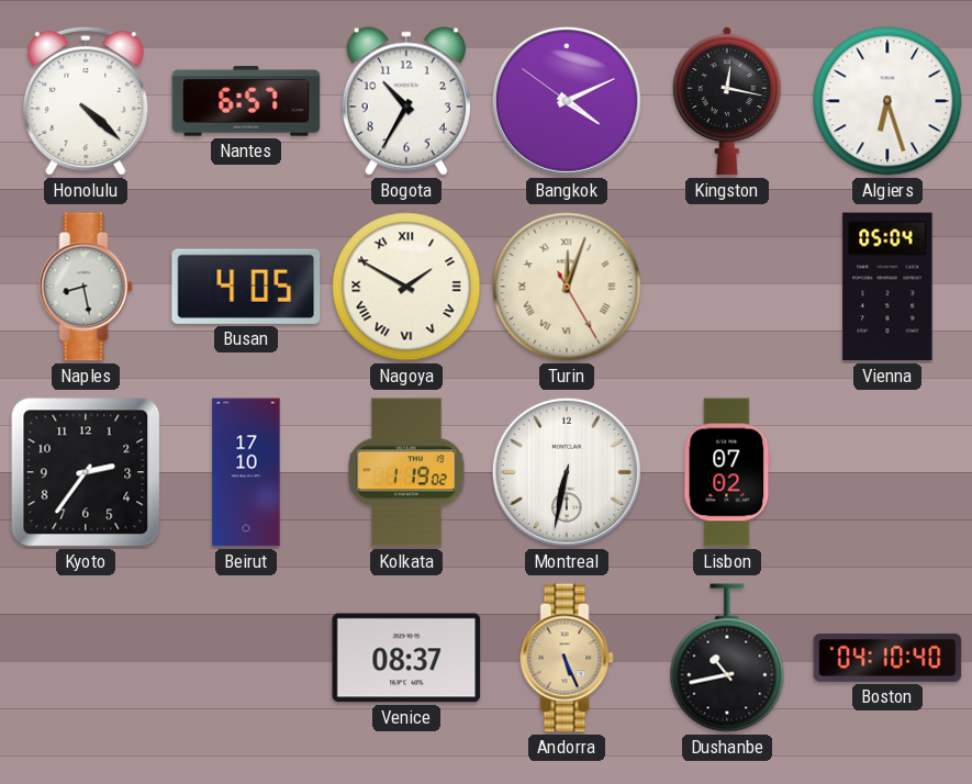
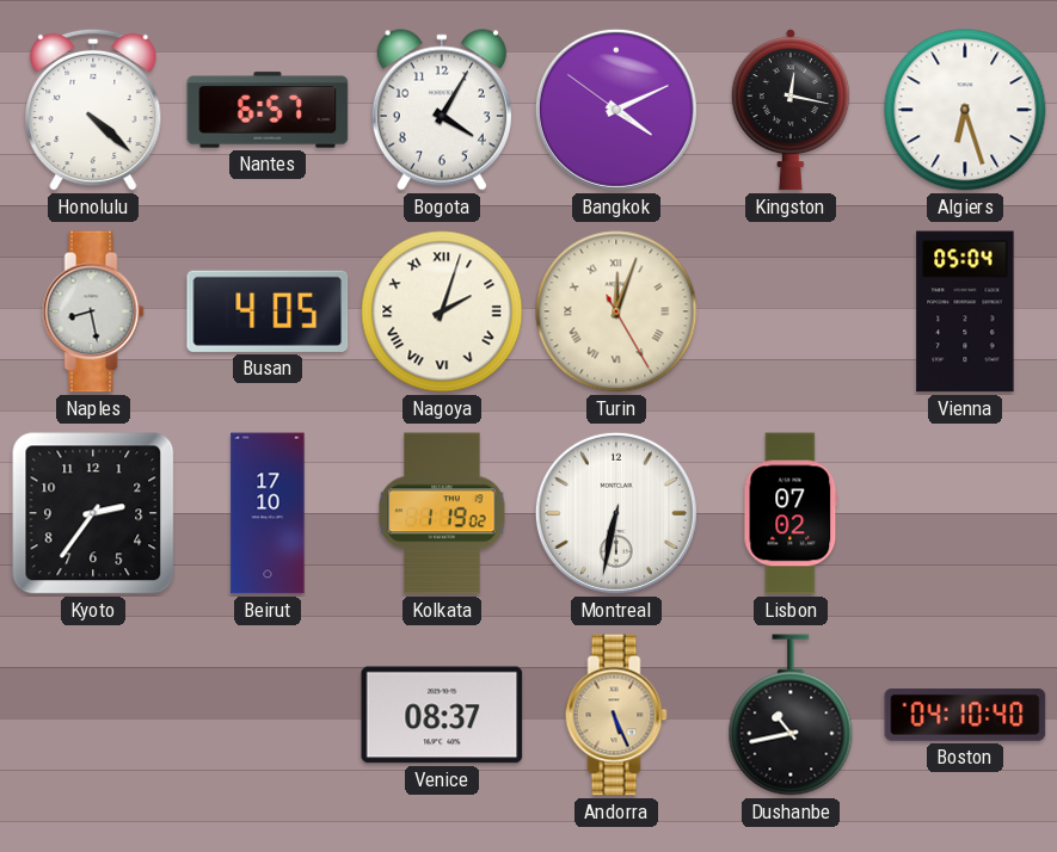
Bogota: 10:35 -> 4:05
Nagoya: 1:50 -> 2:03
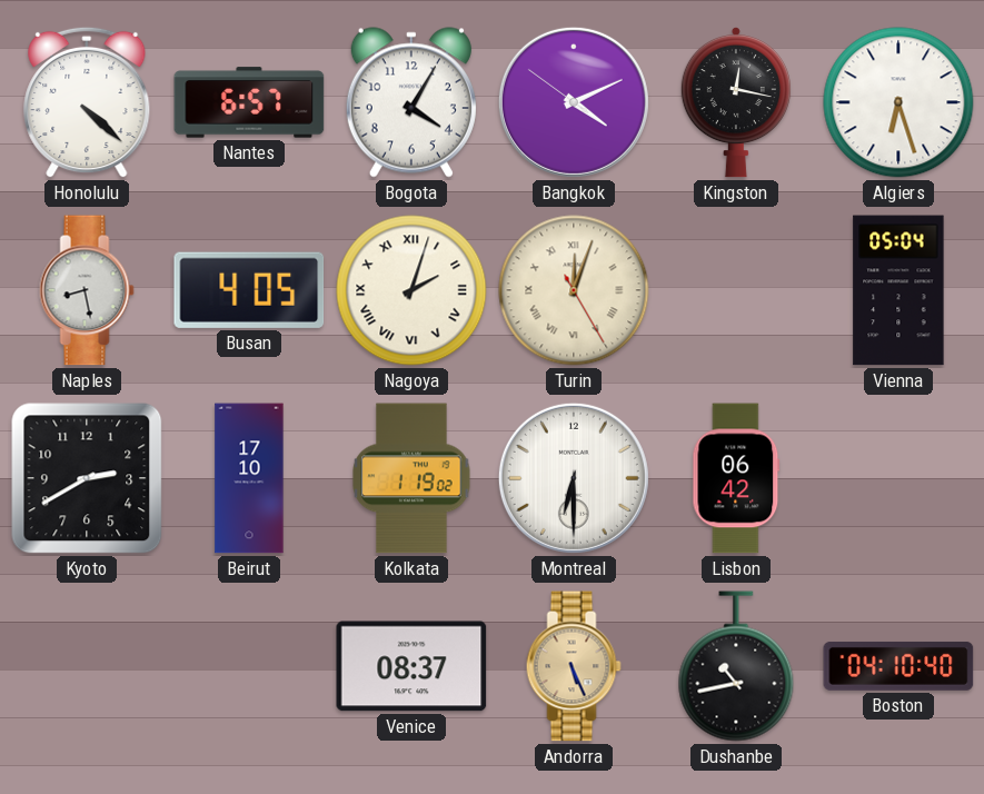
Kyoto: 2:36 -> 2:40
Montreal: 6:32 -> 6:30
Lisbon: 07:02 -> 06:42
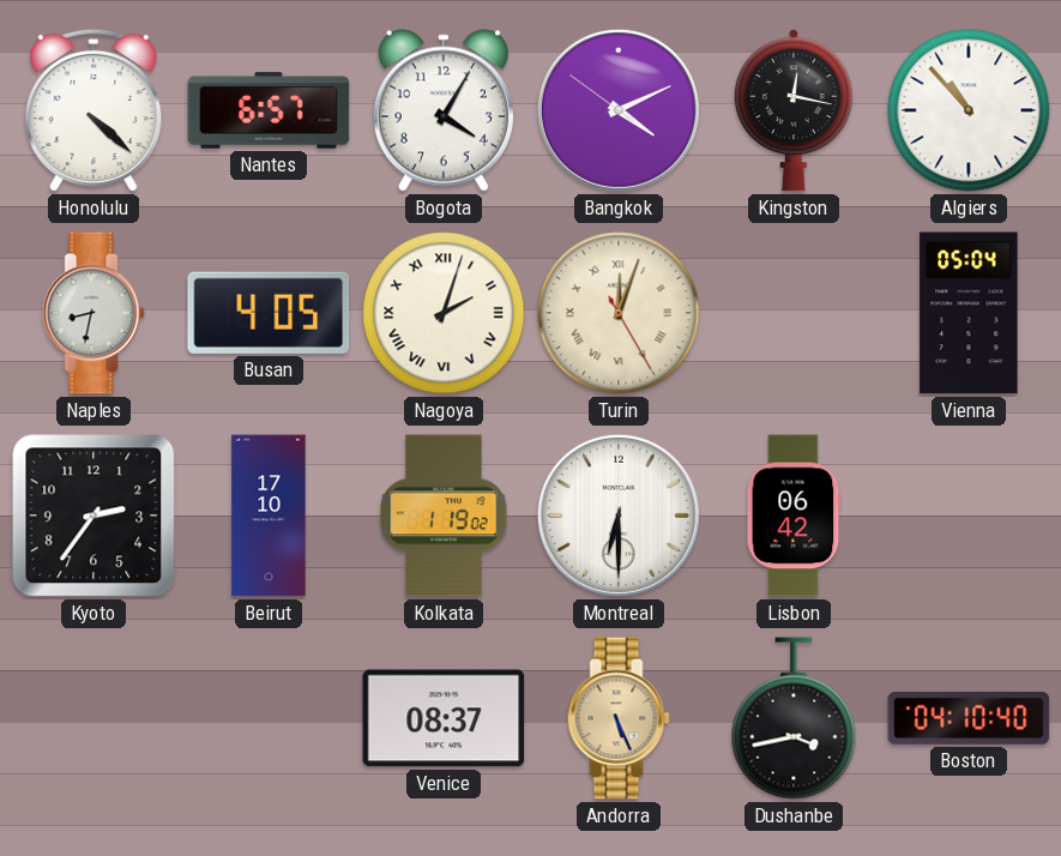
Algiers: 6:27 -> 10:53
Naples: 8:28 -> 8:32
Kyoto: 2:40 -> 2:36
Dushanbe: 10:43 -> 3:43
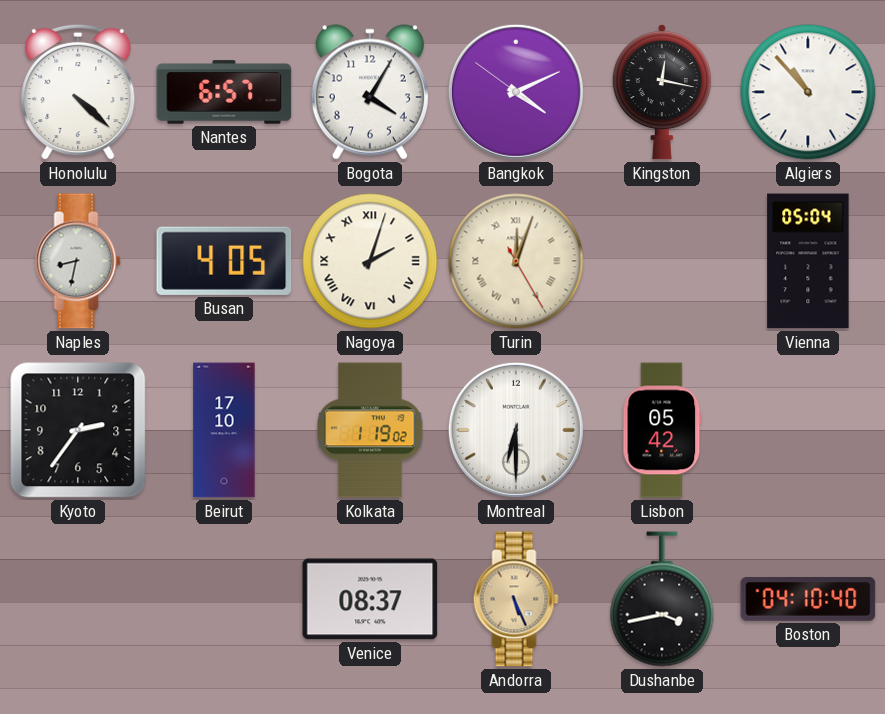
Lisbon: 06:42 -> 05:42
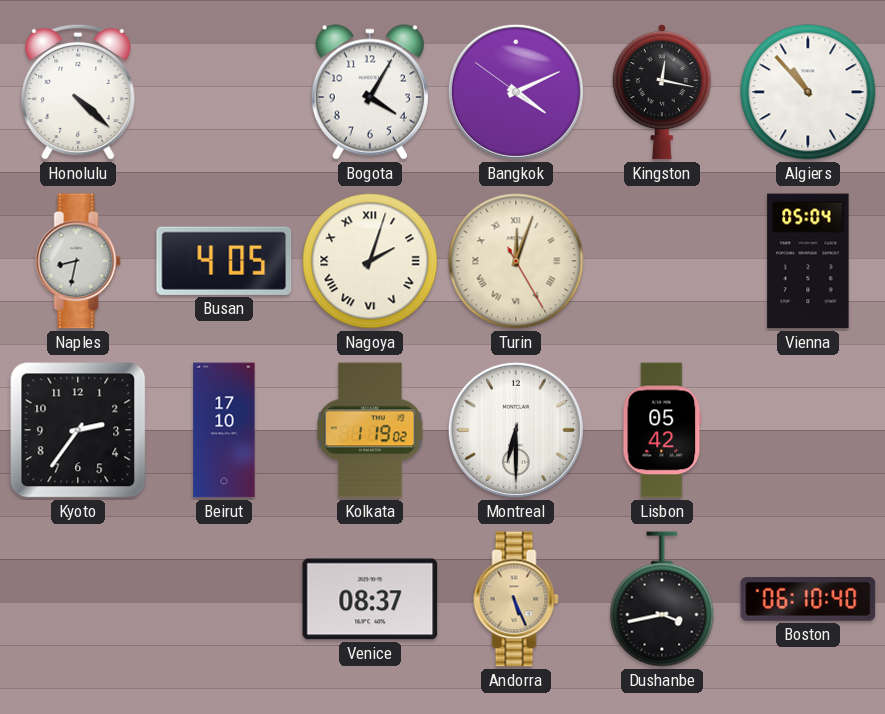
Nantes: 6:57 -> none
Boston: 04:10 -> 06:10
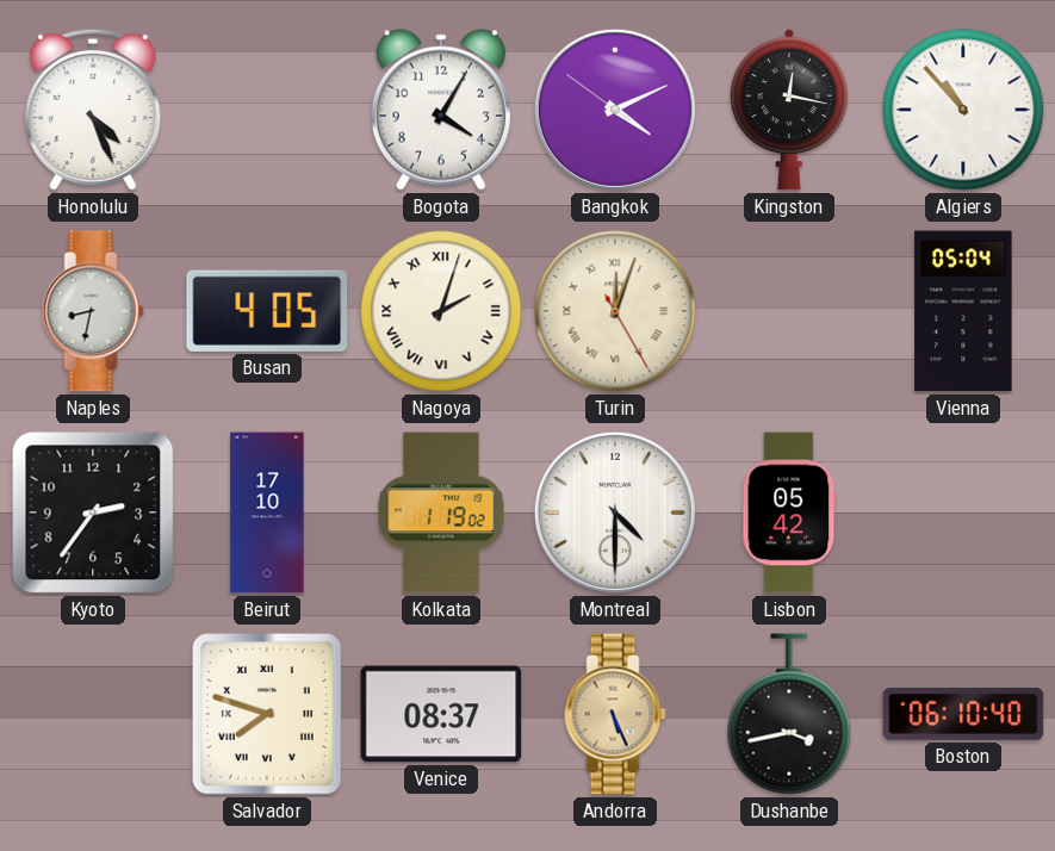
Honolulu: 4:22 -> 4:26
Montreal: 6:30 -> 4:30
Salvador: none -> 7:48
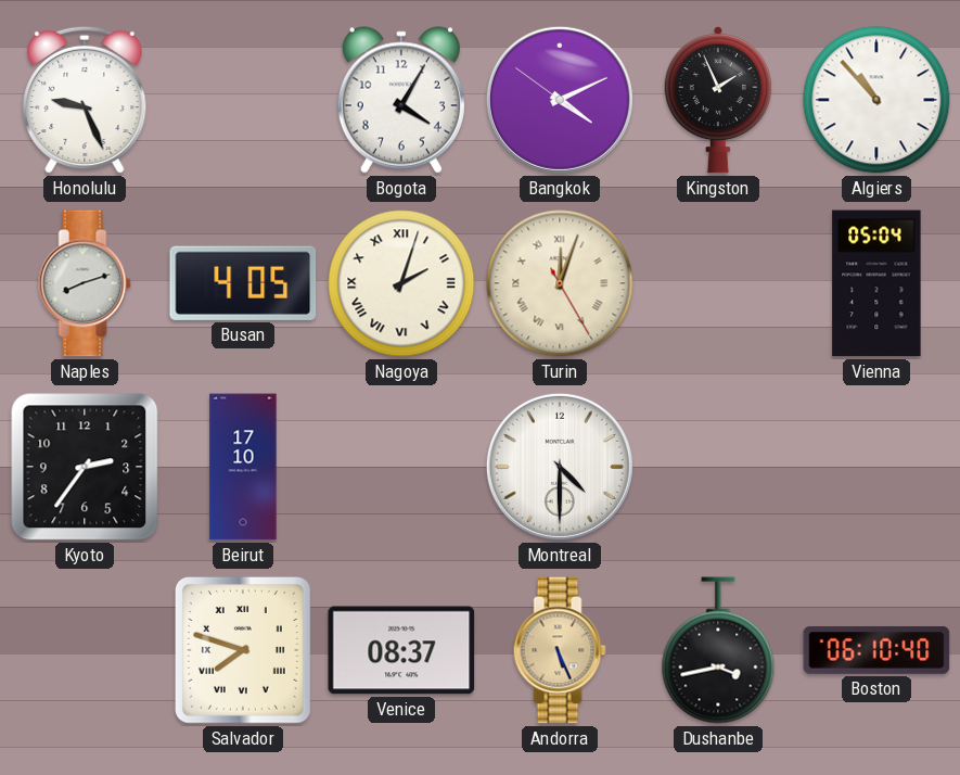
Honolulu: 4:26 -> 9:26
Kingston: 12:17 -> 1:56
Naples: 8:32 -> 8:12
Kolkata: 1:19 -> none
Lisbon: 05:42 -> none
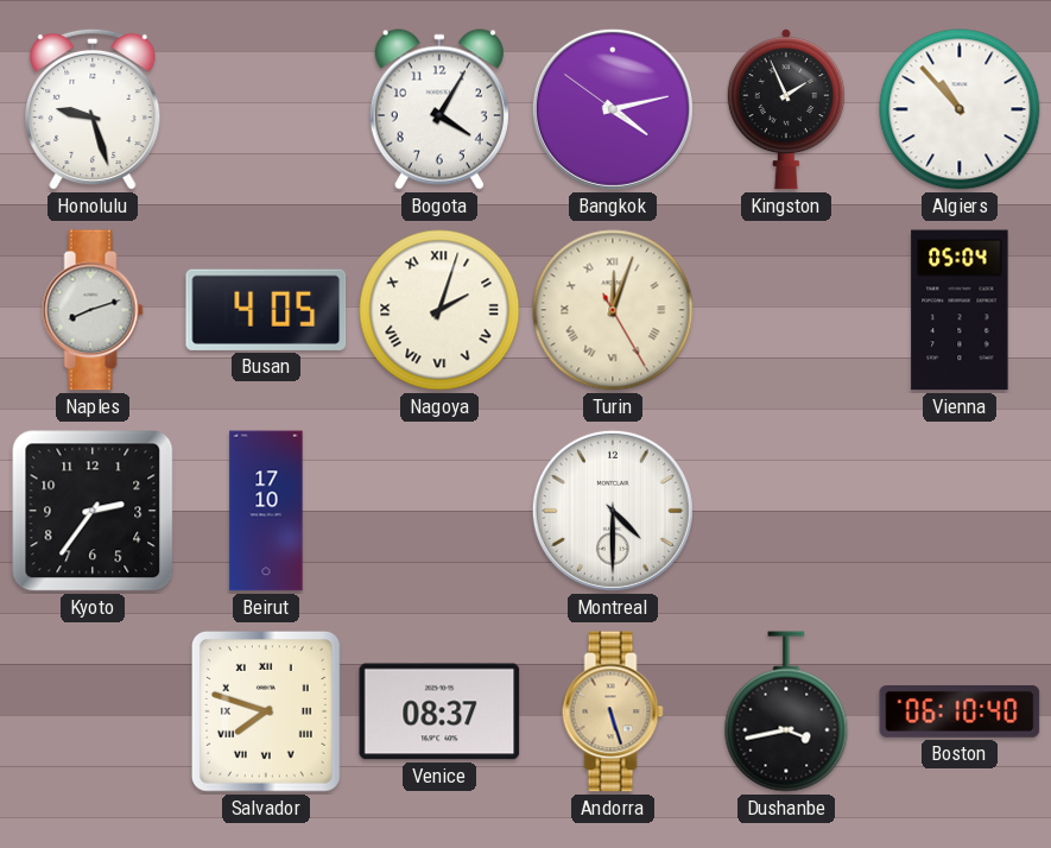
Honolulu: 9:26 -> 9:27
Bangkok: 4:10 -> 4:12
Andorra: 5:26 -> 5:27
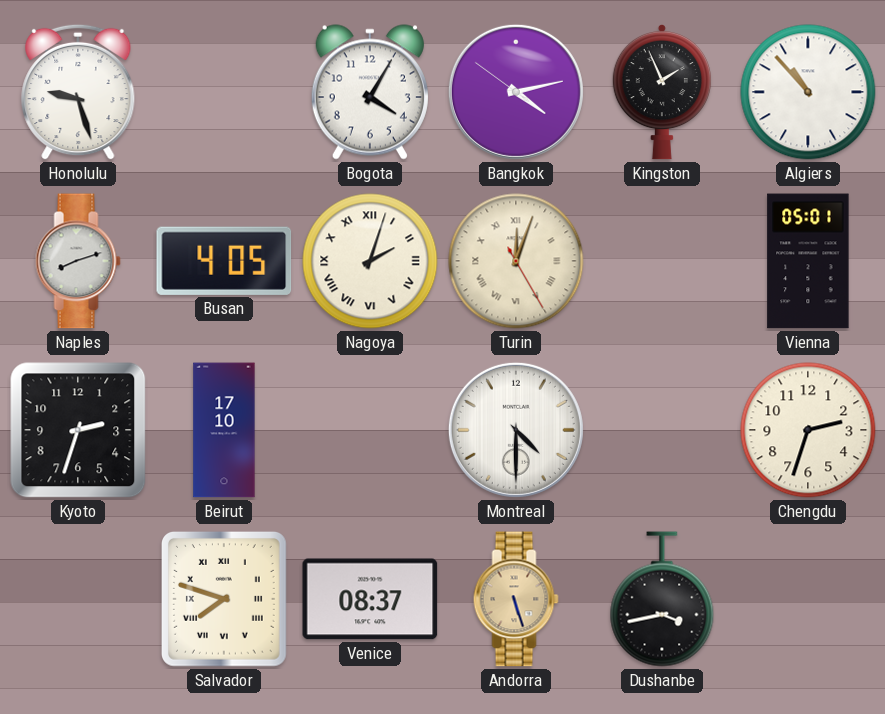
Vienna: 05:04 -> 05:01
Kyoto: 2:36 -> 2:33
Chengdu: none -> 2:33
Boston: 06:10 -> none
